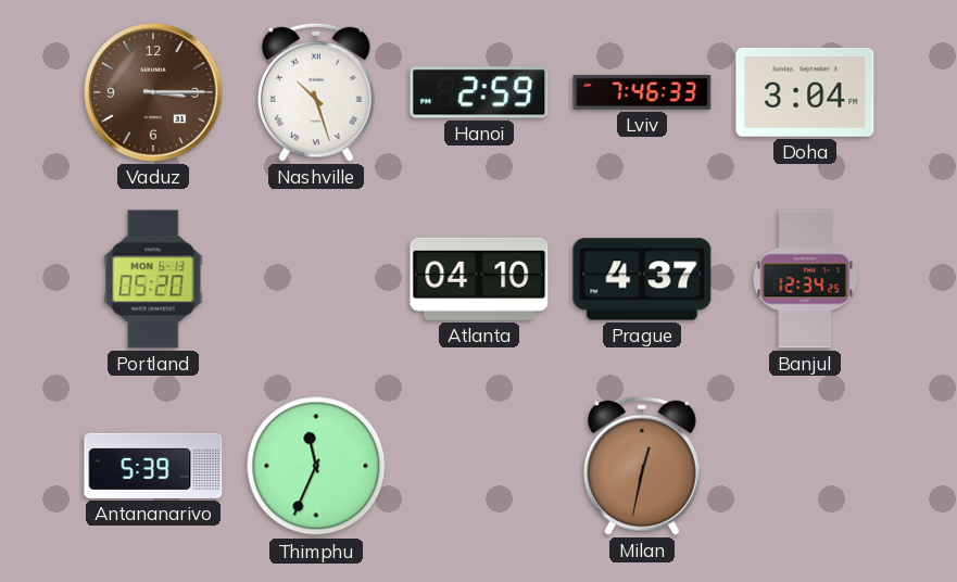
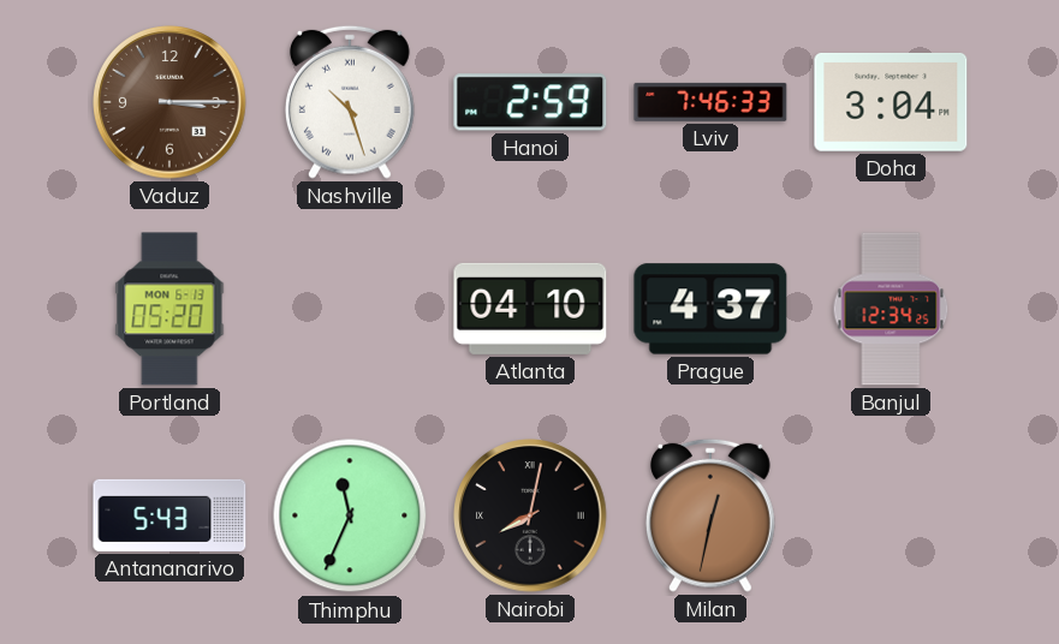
Antananarivo: 5:39 -> 5:43
Nairobi: none -> 8:02
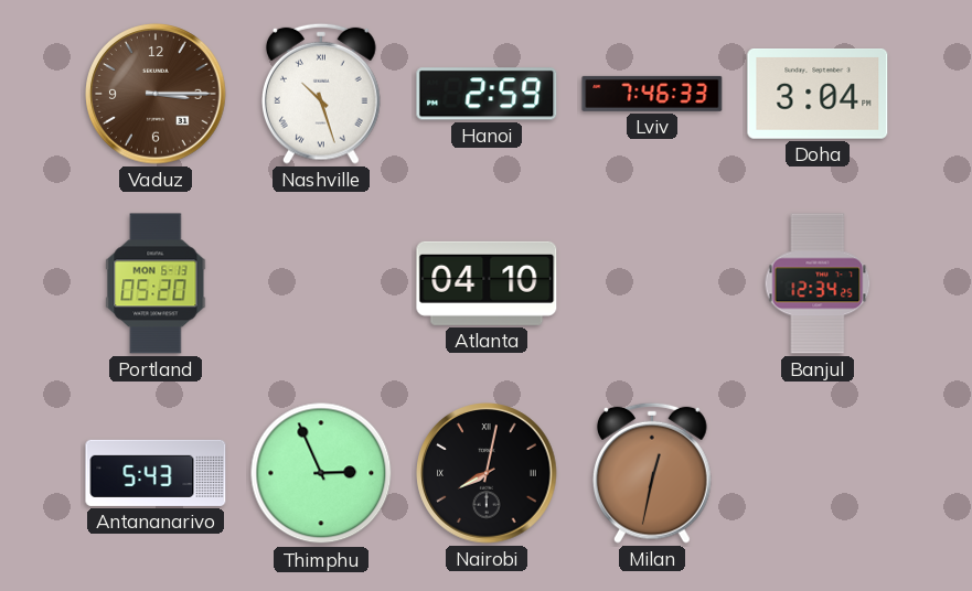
Prague: 4:37 -> none
Thimphu: 11:34 -> 2:56
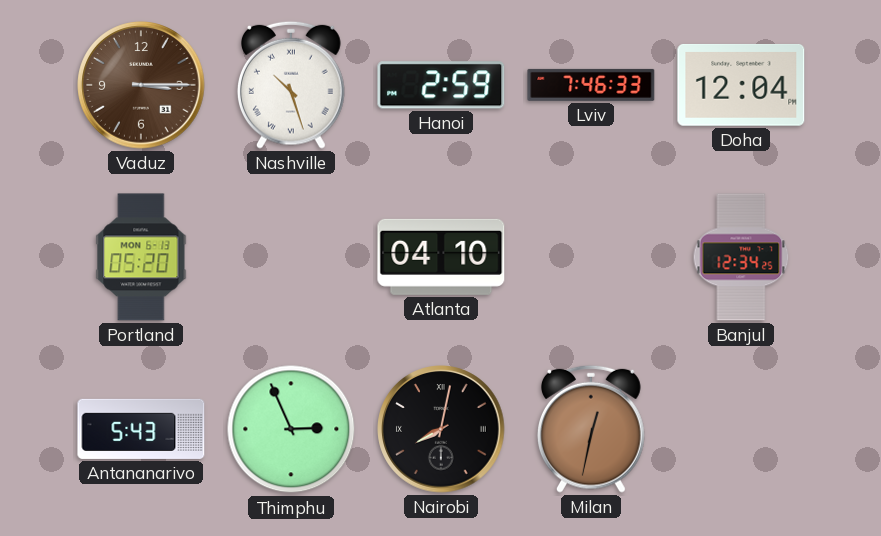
Doha: 3:04 -> 12:04
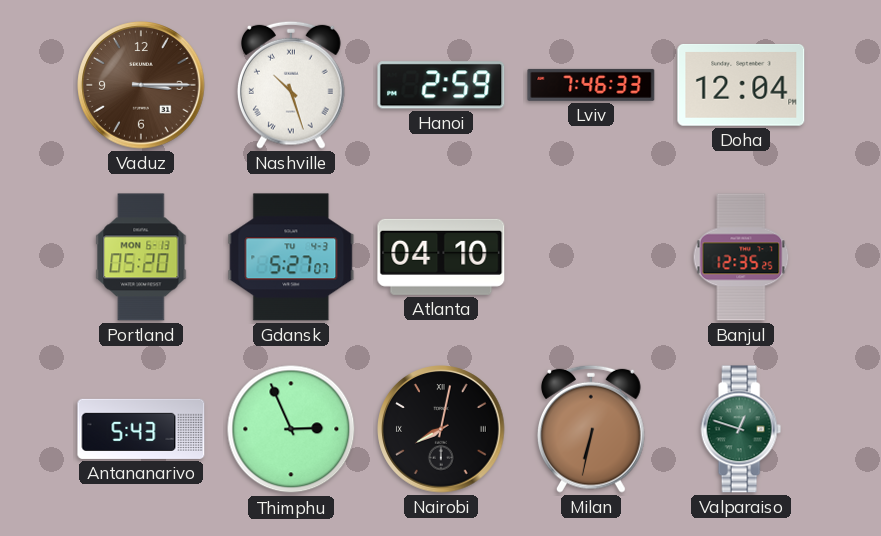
Gdansk: none -> 5:27
Banjul: 12:34 -> 12:35
Milan: 12:32 -> 6:32
Valparaiso: none -> 12:48
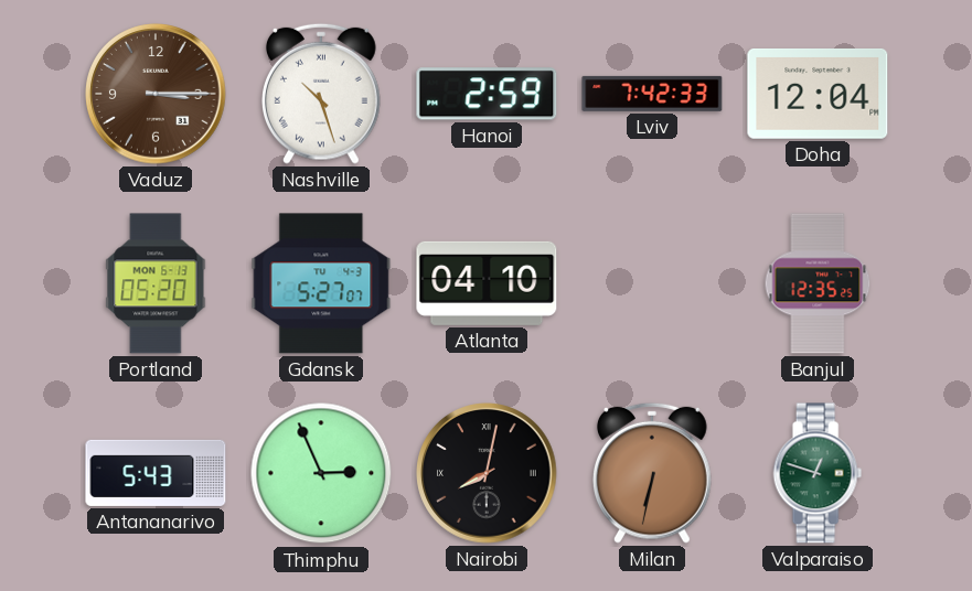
Lviv: 7:46 -> 7:42
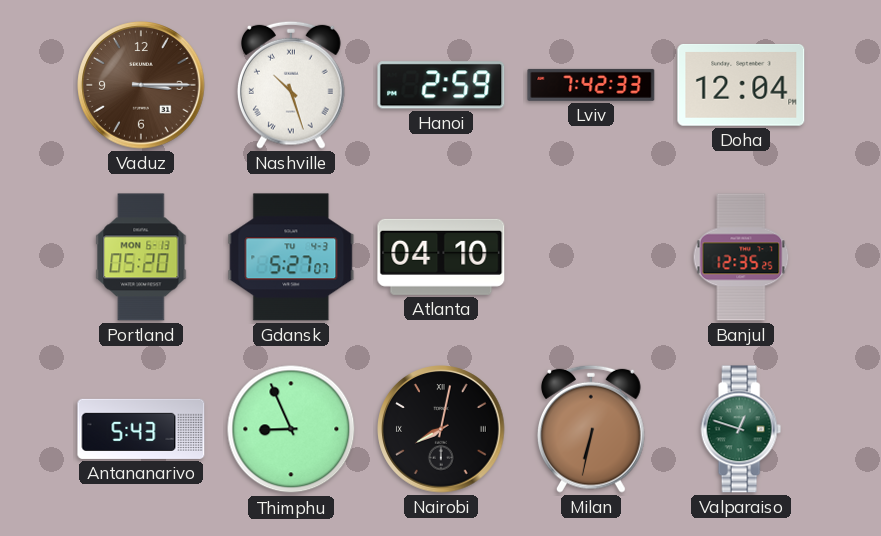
Thimphu: 2:56 -> 8:56
